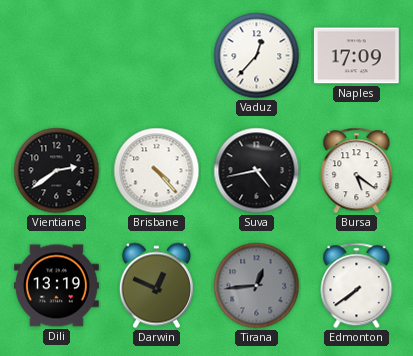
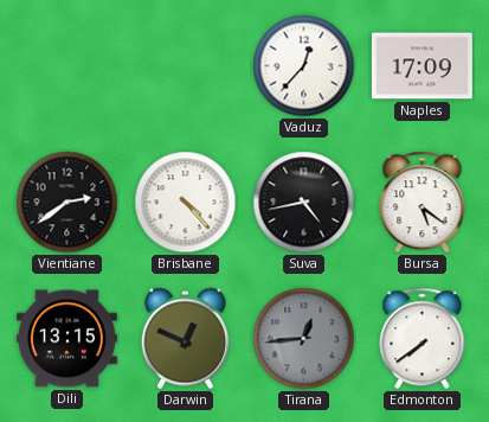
Dili: 13:19 -> 13:15
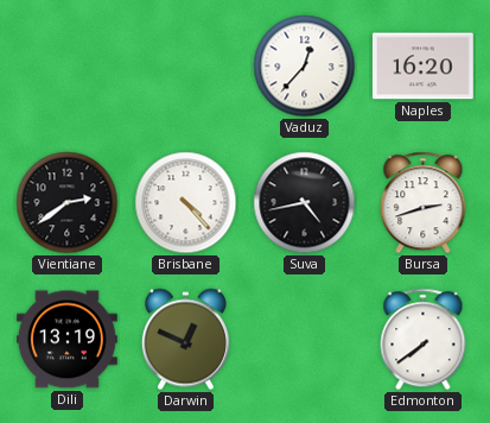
Naples: 17:09 -> 16:20
Bursa: 5:21 -> 2:42
Dili: 13:15 -> 13:19
Tirana: 12:44 -> none
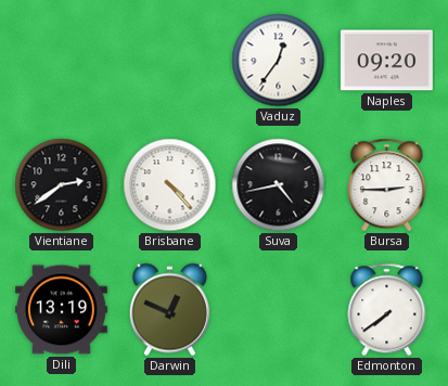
Vaduz: 12:37 -> 12:36
Naples: 16:20 -> 09:20
Bursa: 2:42 -> 2:45
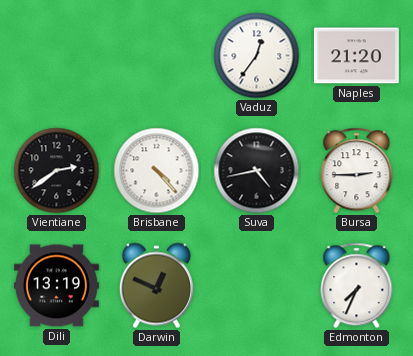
Naples: 09:20 -> 21:20
Edmonton: 7:39 -> 7:34
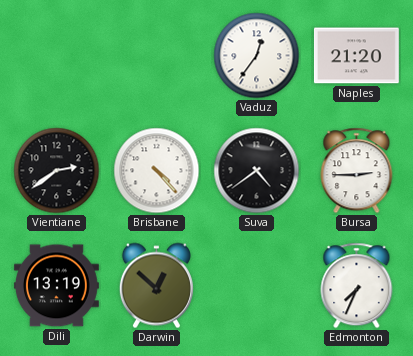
Suva: 4:43 -> 4:39
Darwin: 12:49 -> 12:52
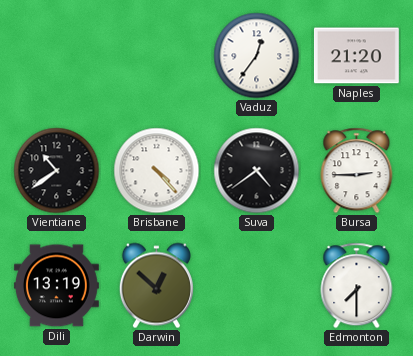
Vientiane: 2:39 -> 10:39
Edmonton: 7:34 -> 7:30
